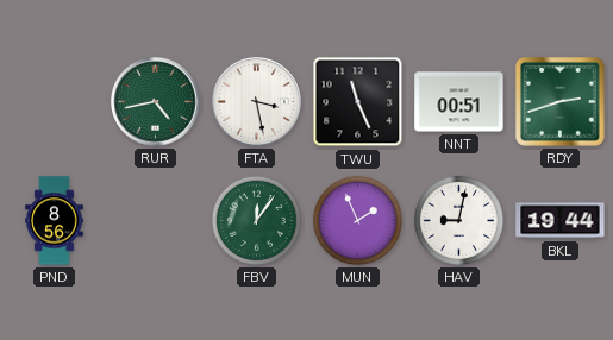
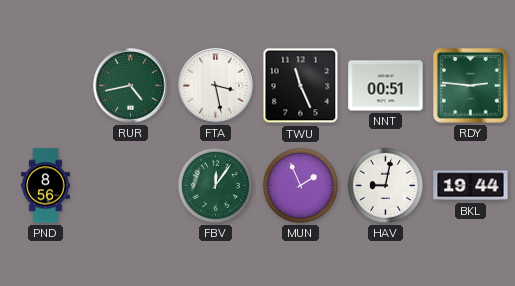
RDY: 2:42 -> 2:46
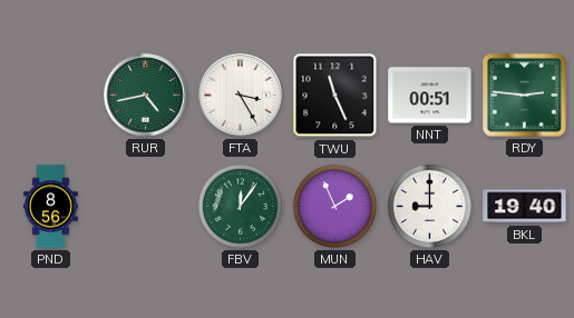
FTA: 3:28 -> 3:25
HAV: 9:02 -> 9:00
BKL: 19:44 -> 19:40
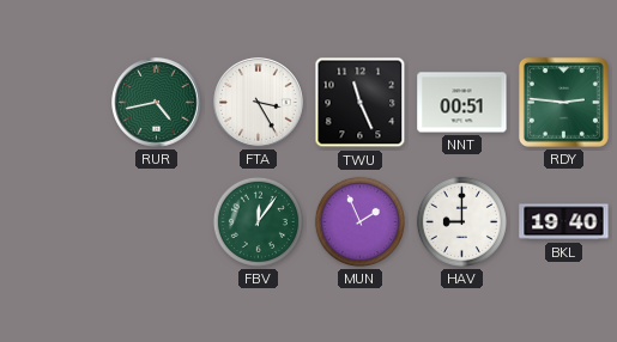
PND: 8:56 -> none
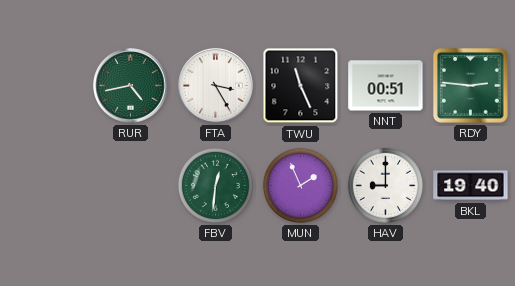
FBV: 12:06 -> 12:31
